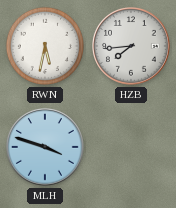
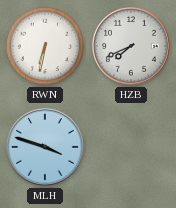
RWN: 5:32 -> 6:32
HZB: 7:44 -> 7:41
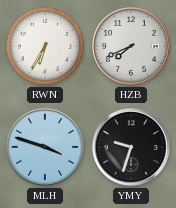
RWN: 6:32 -> 6:35
YMY: none -> 9:33
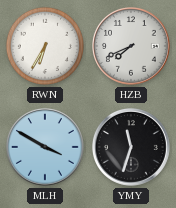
MLH: 3:48 -> 3:50
YMY: 9:33 -> 11:33
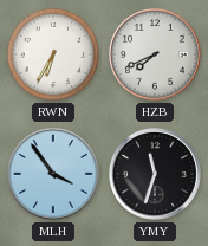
MLH: 3:50 -> 3:54
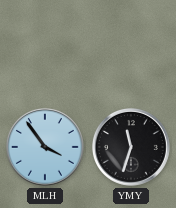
RWN: 6:35 -> none
HZB: 7:41 -> none
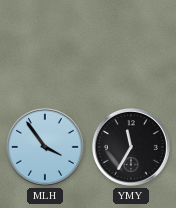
YMY: 11:33 -> 11:35
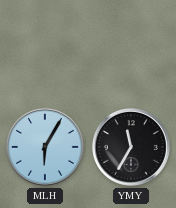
MLH: 3:54 -> 6:05
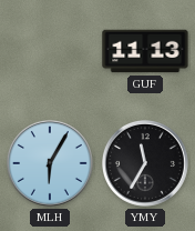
GUF: none -> 11:13
